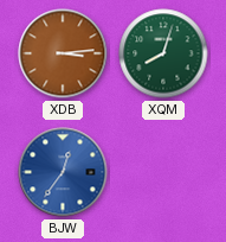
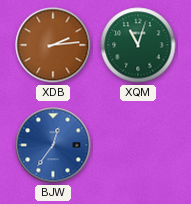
XDB: 3:14 -> 2:14
XQM: 8:03 -> 11:03
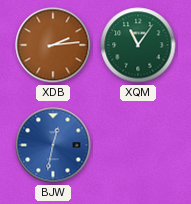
XQM: 11:03 -> 11:06
BJW: 12:36 -> 12:32
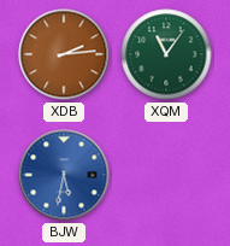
BJW: 12:32 -> 5:32
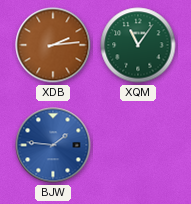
BJW: 5:32 -> 1:46
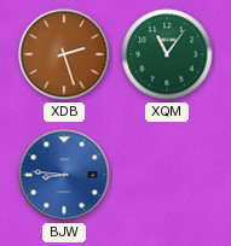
XDB: 2:14 -> 2:27
BJW: 1:46 -> 8:46
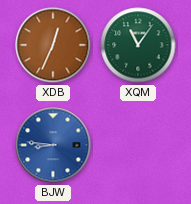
XDB: 2:27 -> 12:34
